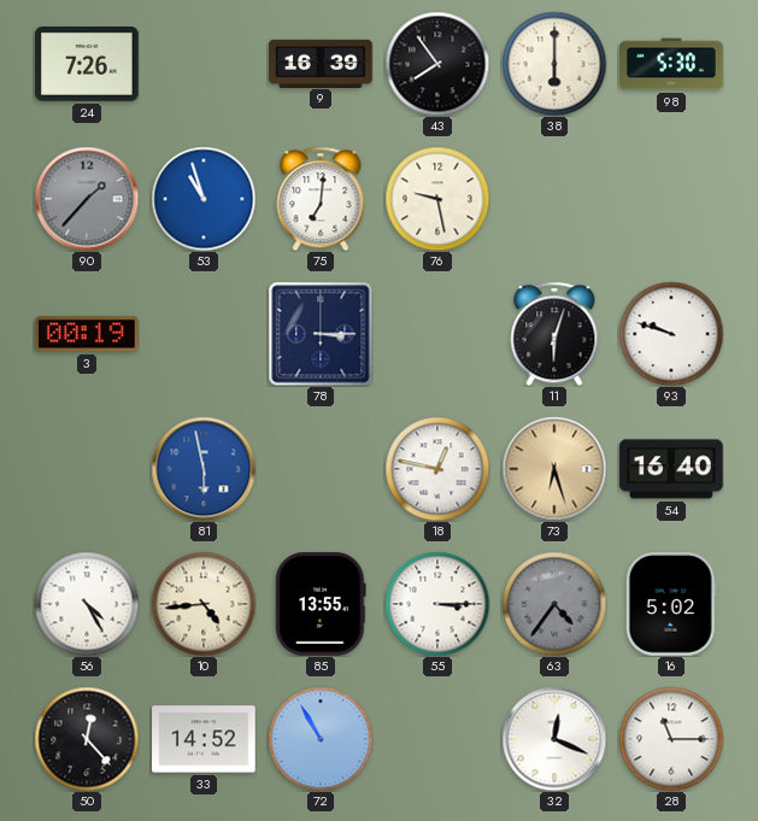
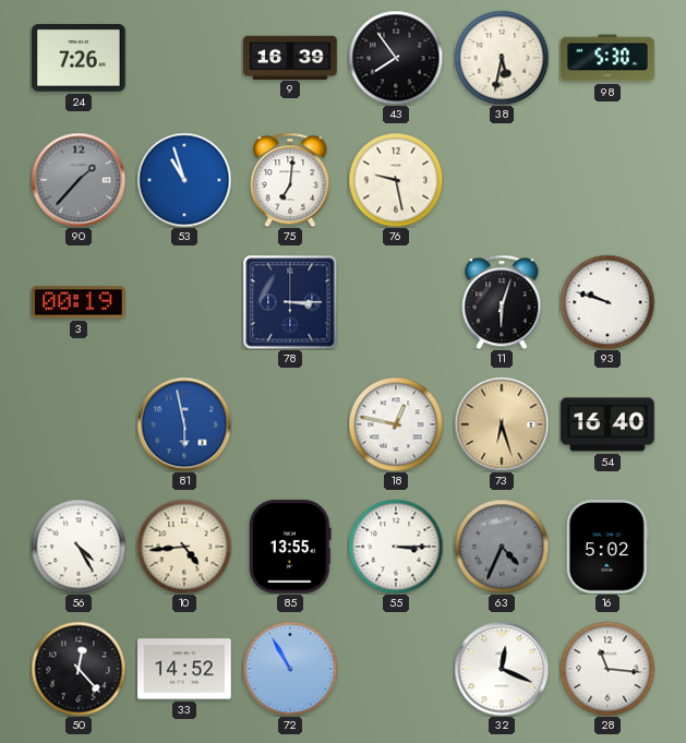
38: 6:00 -> 5:32
63: 4:36 -> 4:34
28: 11:15 -> 11:16
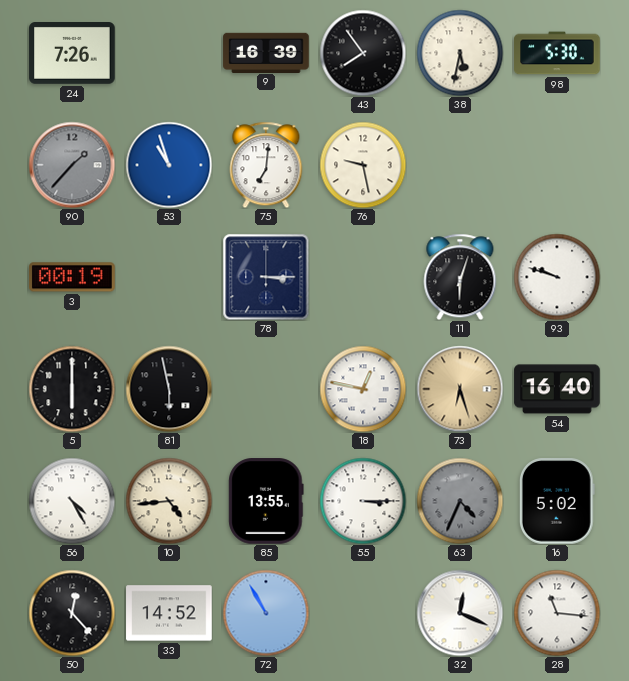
5: none -> 6:00
81 dial: blue -> black
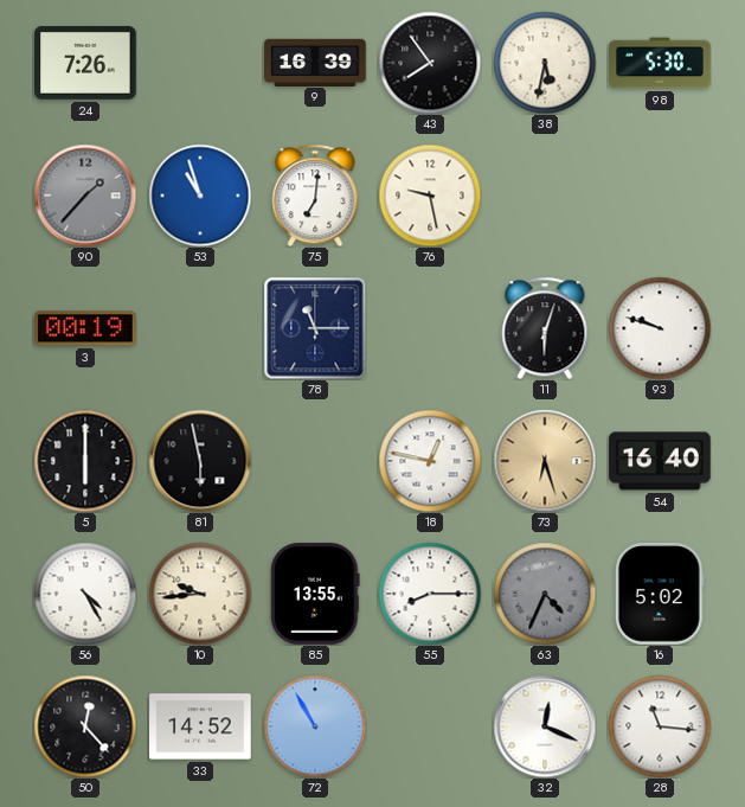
78: 3:15 -> 11:15
10: 4:44 -> 9:44
55: 3:15 -> 8:15
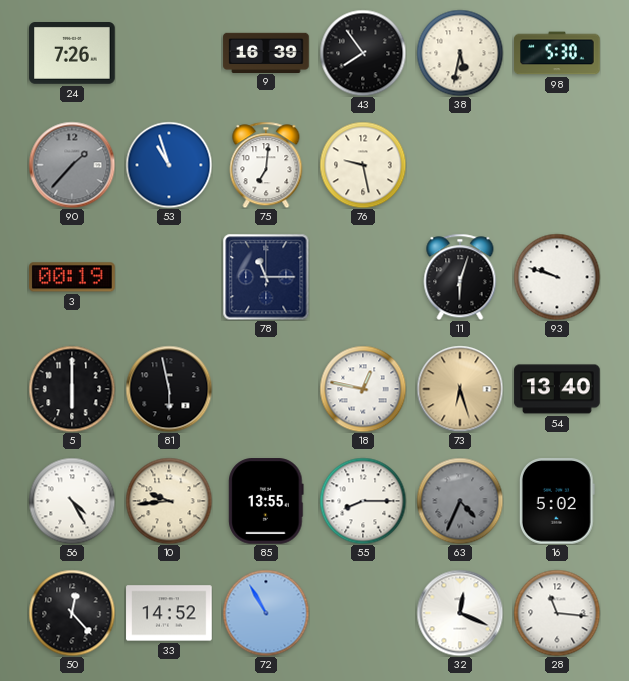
54: 16:40 -> 13:40
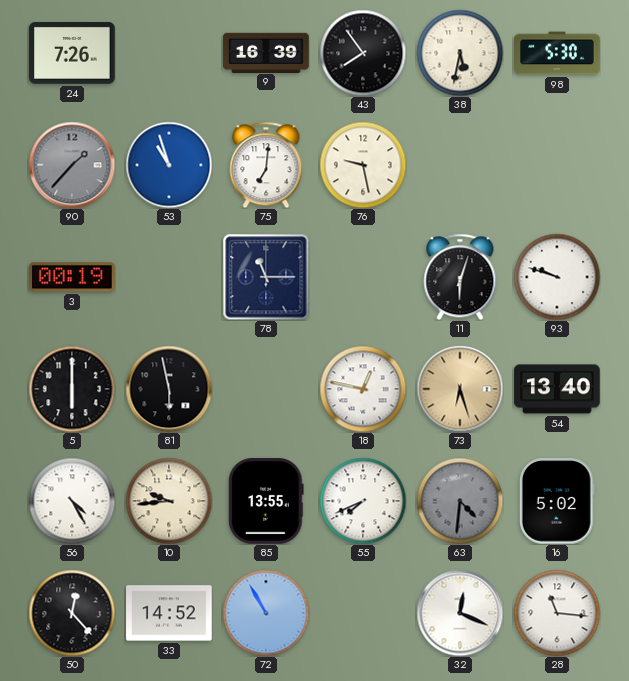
55: 8:15 -> 7:41
63: 4:34 -> 4:31
